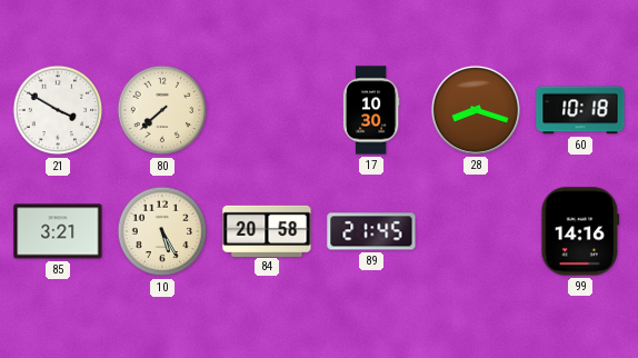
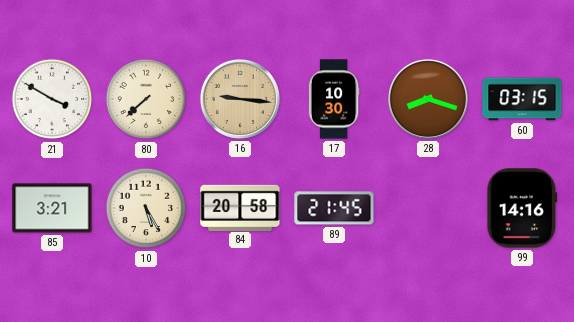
16: none -> 9:16
60: 10:18 -> 03:15
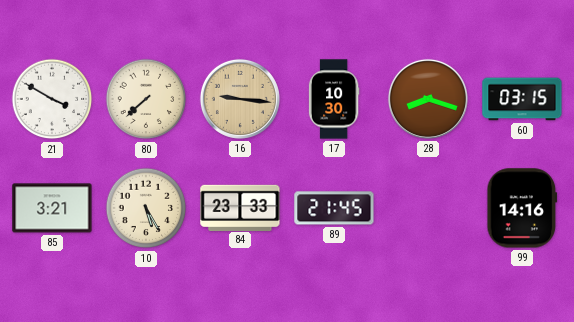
84: 20:58 -> 23:33
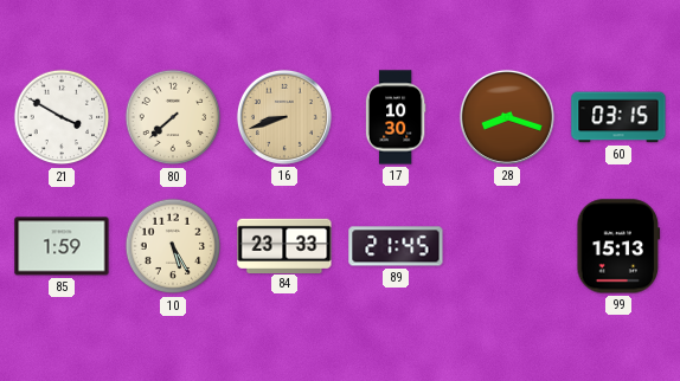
16: 9:16 -> 8:42
85: 3:21 -> 1:59
99: 14:16 -> 15:13
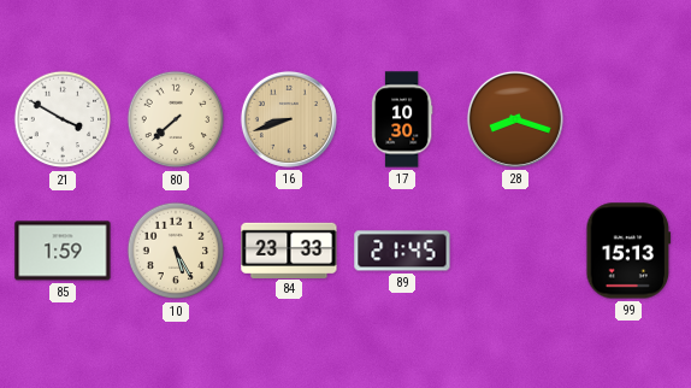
60: 03:15 -> none
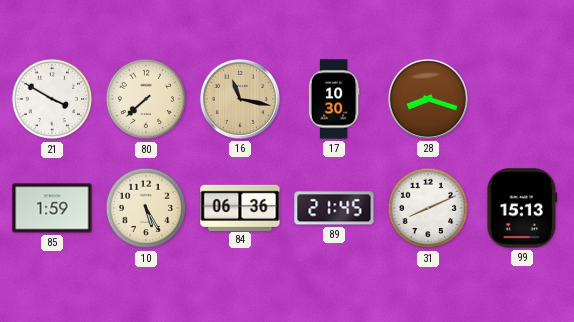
16: 8:42 -> 11:17
84: 23:33 -> 06:36
31: none -> 8:11
